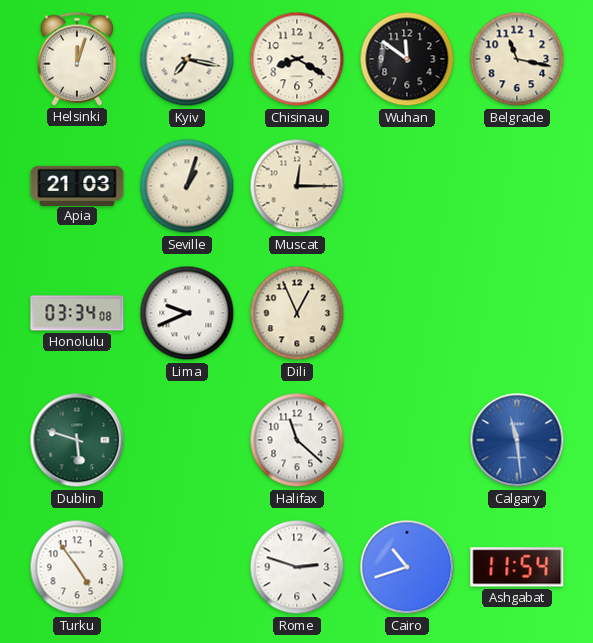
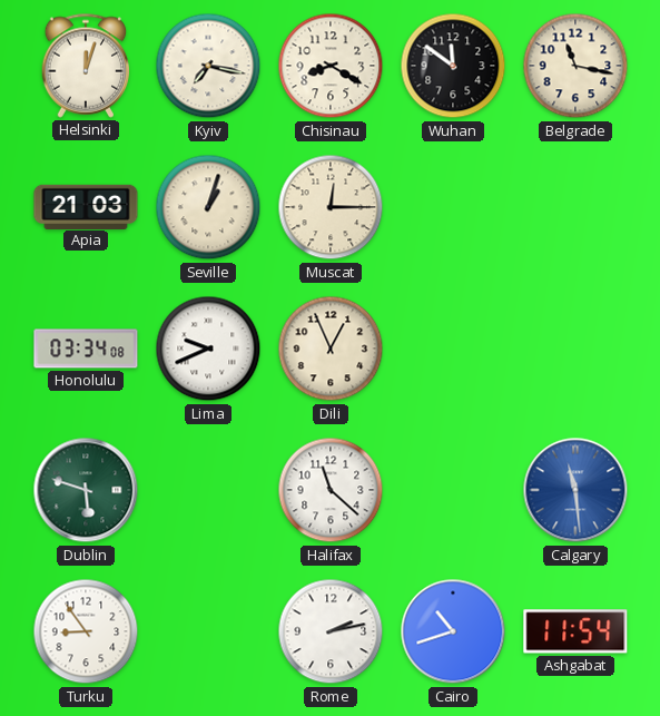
Turku: 4:54 -> 8:54
Rome: 2:48 -> 2:13
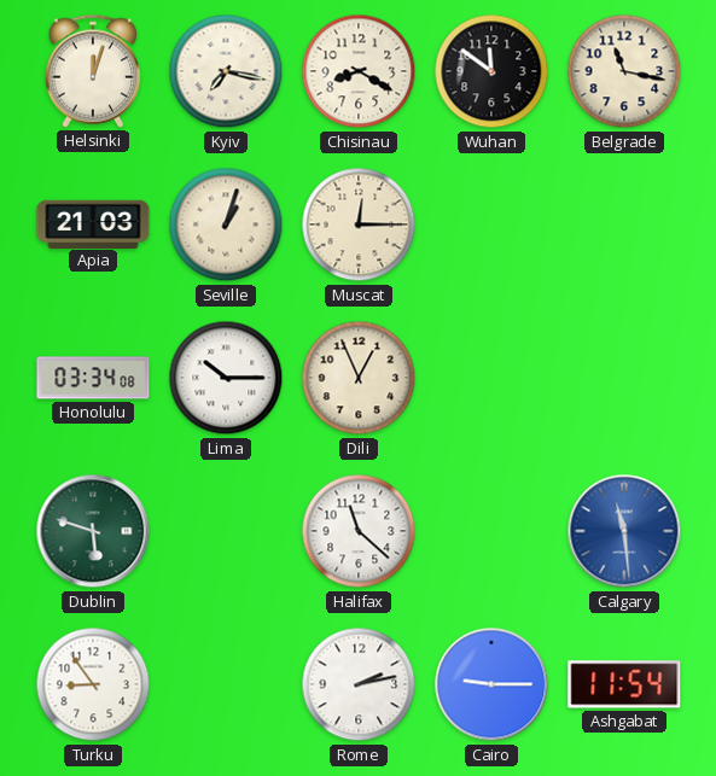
Lima: 9:41 -> 10:15
Cairo: 10:42 -> 9:15
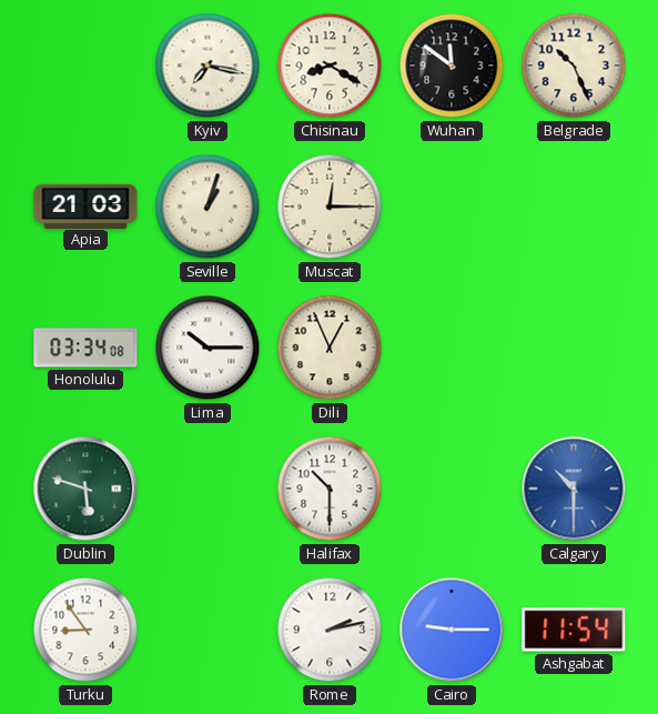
Helsinki: 12:03 -> none
Belgrade: 11:17 -> 10:26
Halifax: 11:22 -> 10:30
Calgary: 11:29 -> 10:30
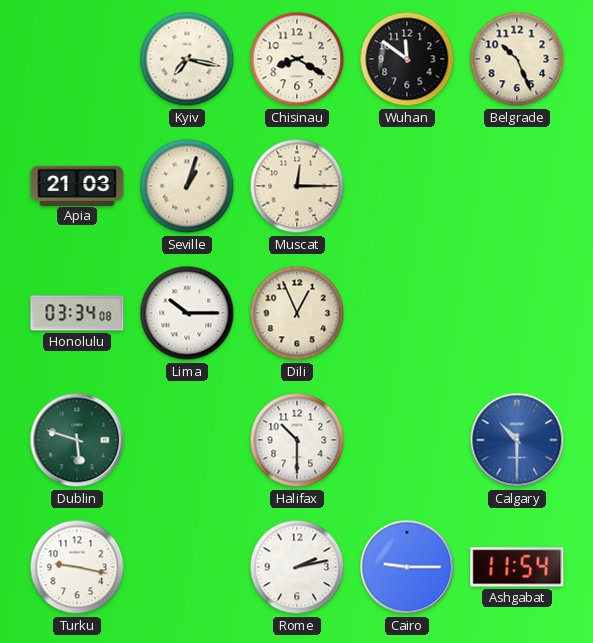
Turku: 8:54 -> 9:17
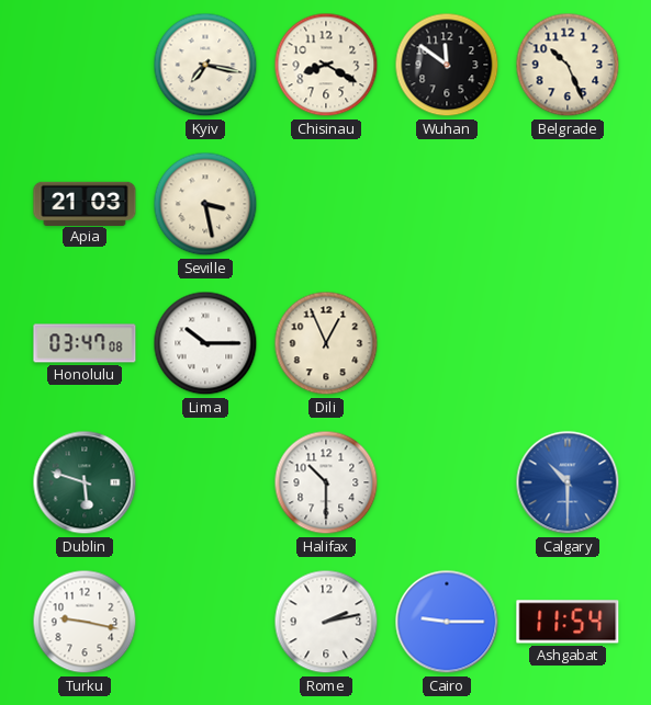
Seville: 1:03 -> 3:28
Muscat: 12:15 -> none
Honolulu: 03:34 -> 03:47
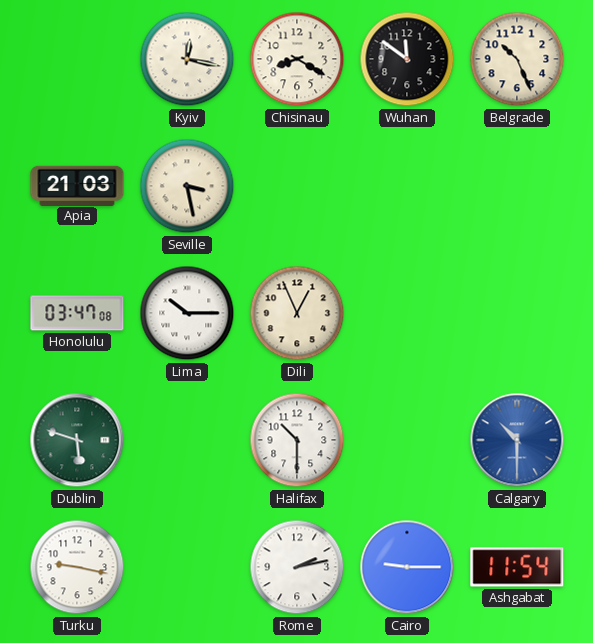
Kyiv: 7:17 -> 12:17
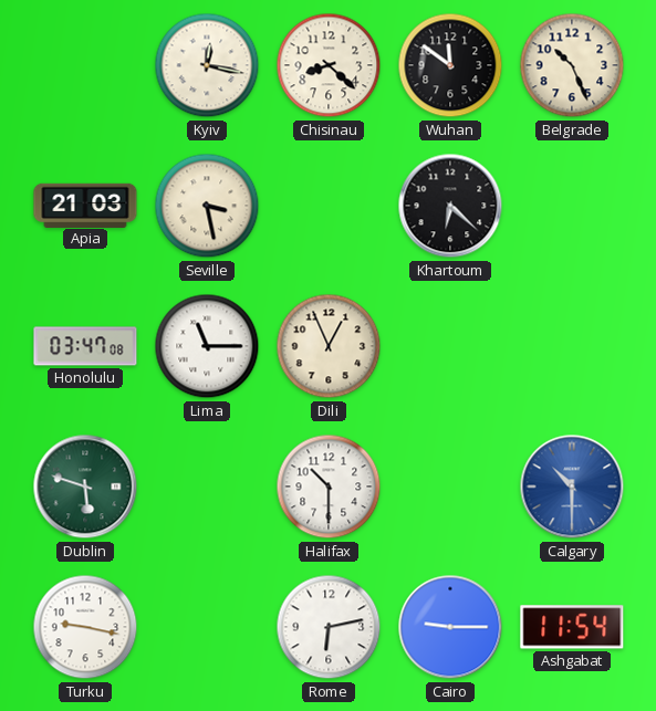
Chisinau: 8:20 -> 8:22
Khartoum: none -> 6:22
Lima: 10:15 -> 11:15
Rome: 2:13 -> 6:13
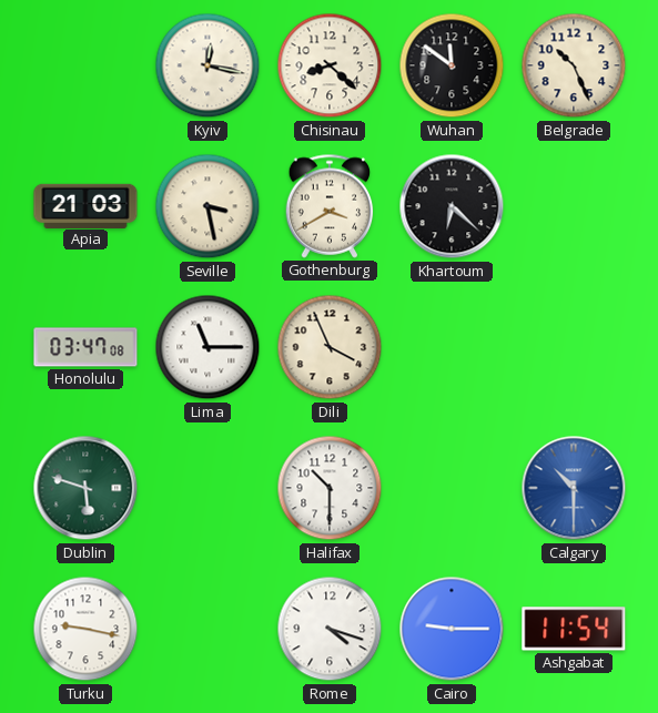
Gothenburg: none -> 3:40
Dili: 12:56 -> 3:56
Rome: 6:13 -> 4:18
